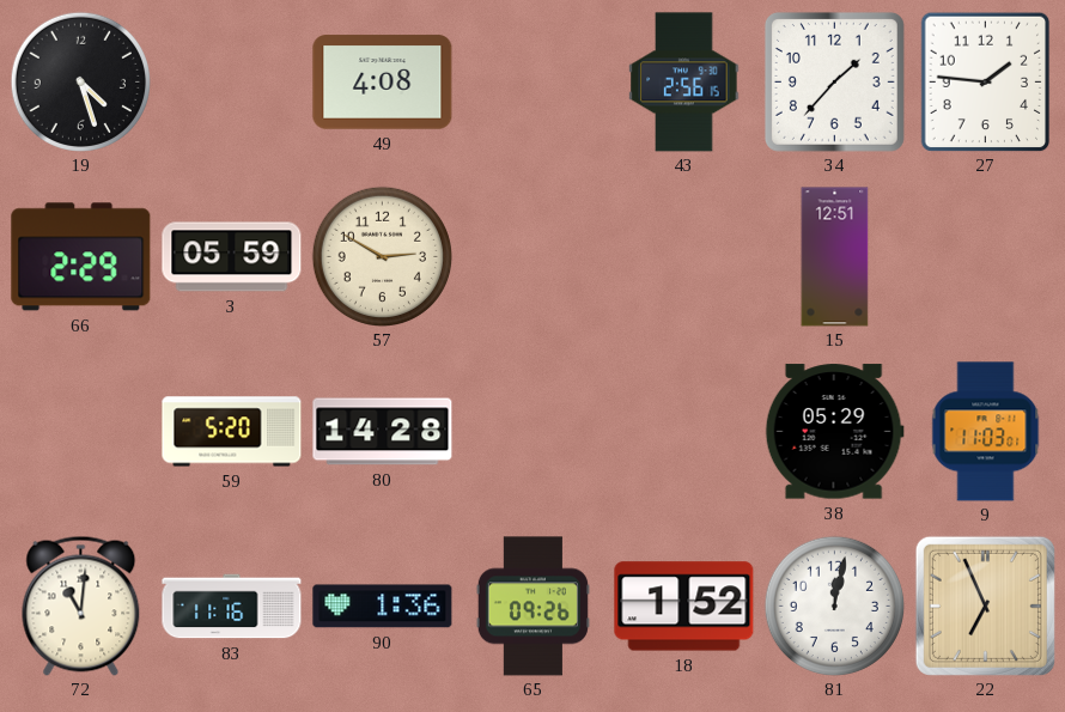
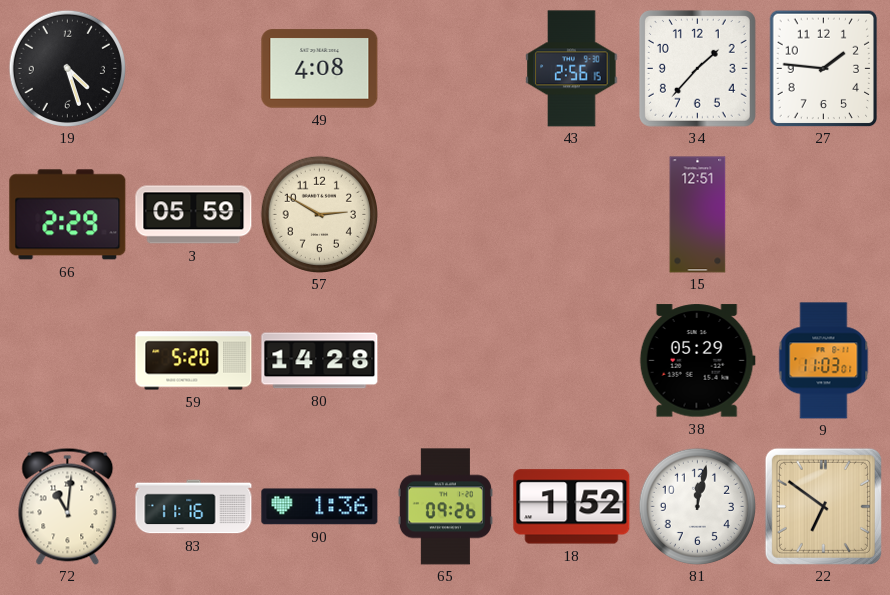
22: 6:56 -> 6:51
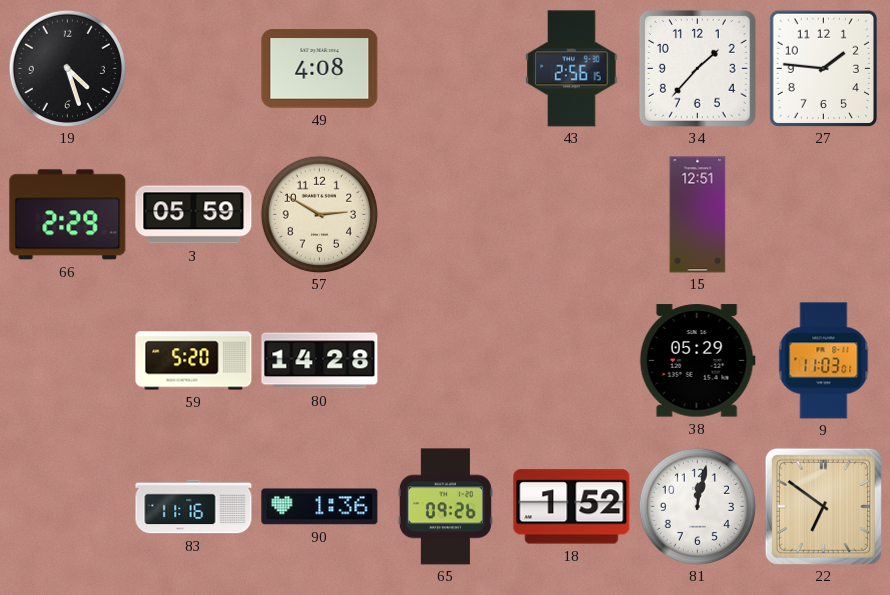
72: 11:01 -> none
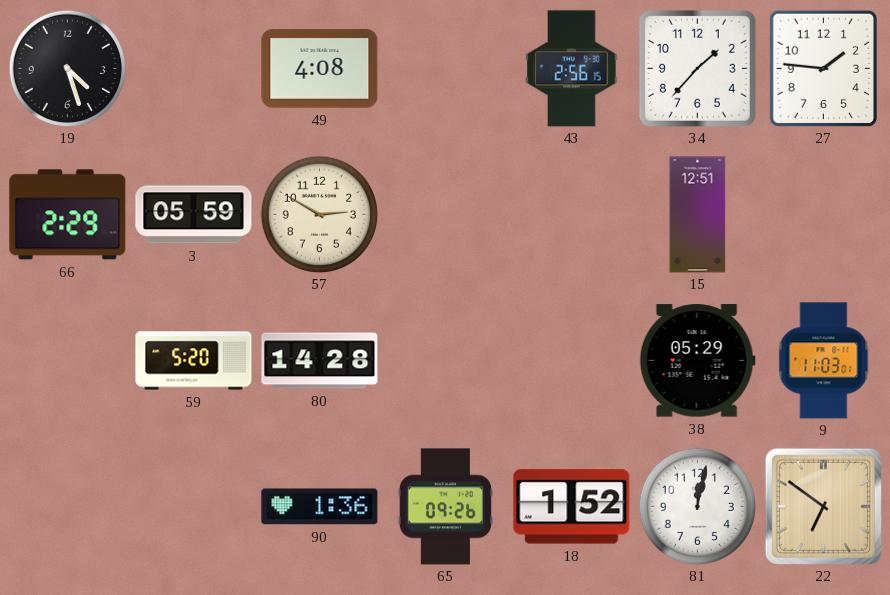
83: 11:16 -> none
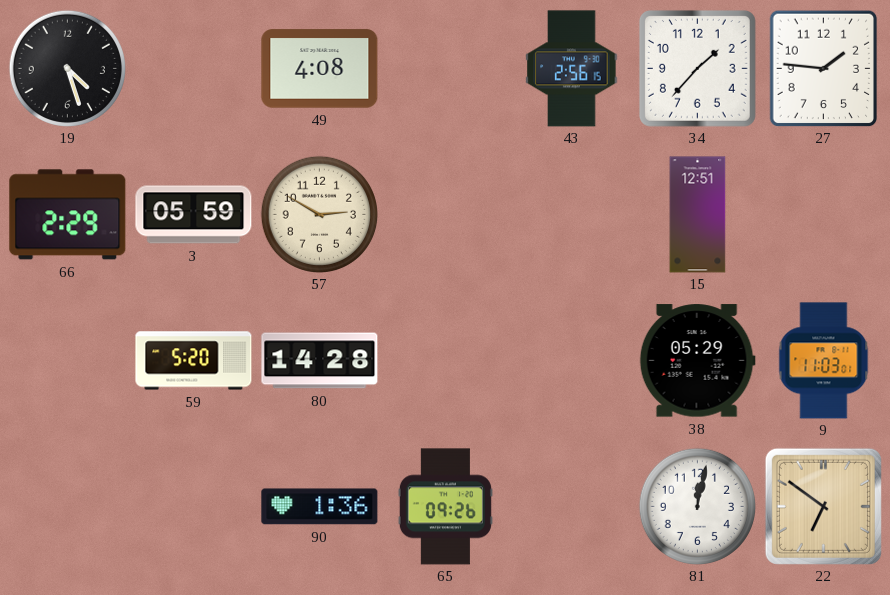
18: 1:52 -> none
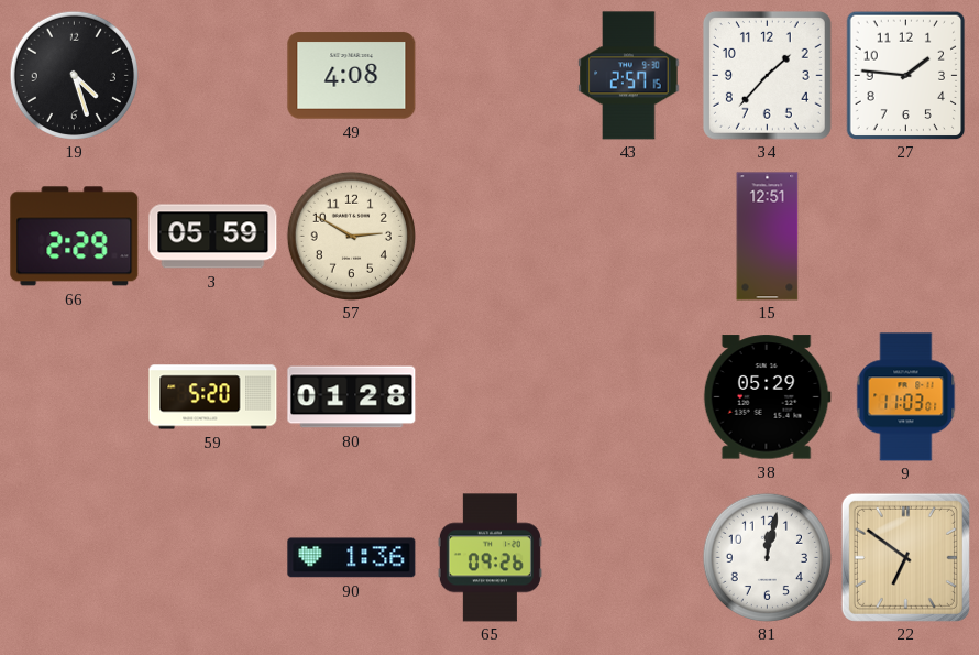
43: 2:56 -> 2:57
80: 14:28 -> 01:28
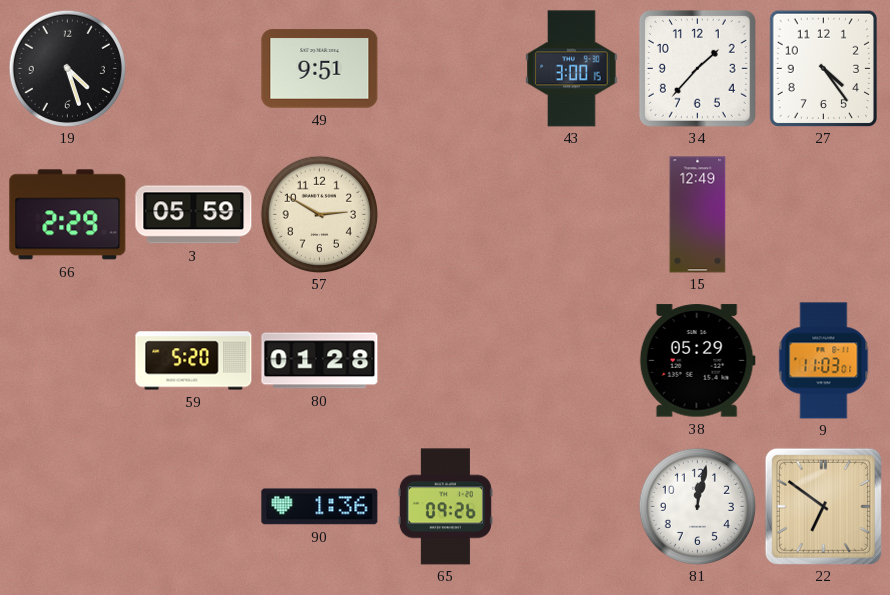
49: 4:08 -> 9:51
43: 2:57 -> 3:00
27: 1:46 -> 4:24
15: 12:51 -> 12:49
